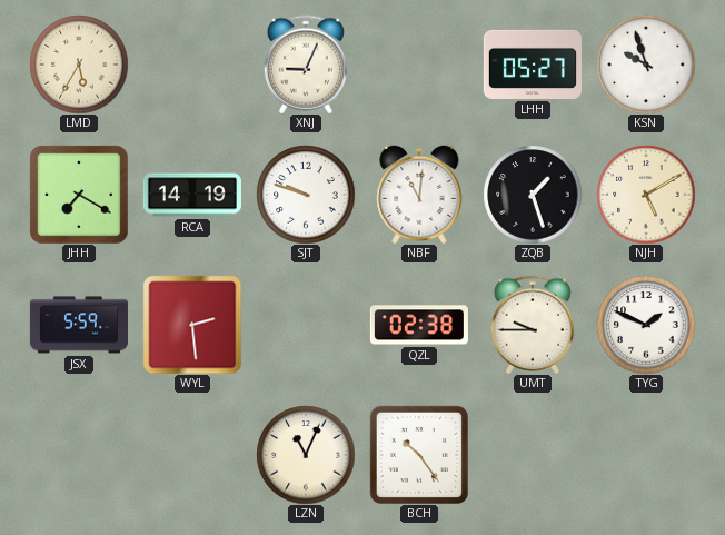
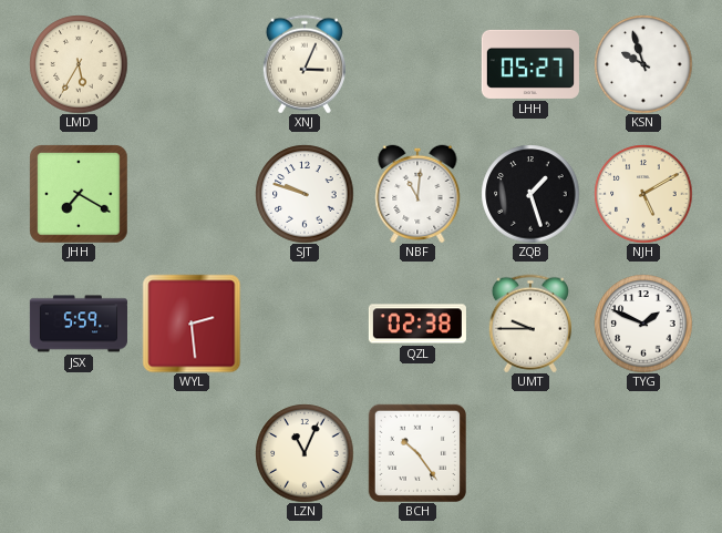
XNJ: 9:04 -> 3:04
RCA: 14:19 -> none
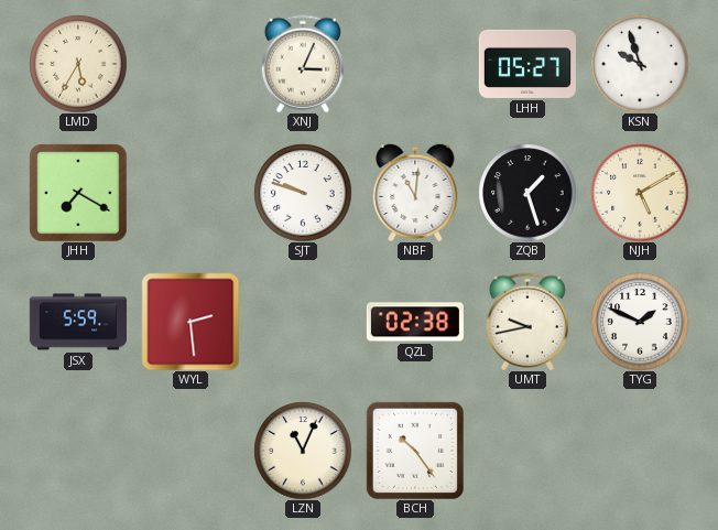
UMT: 9:45 -> 9:43
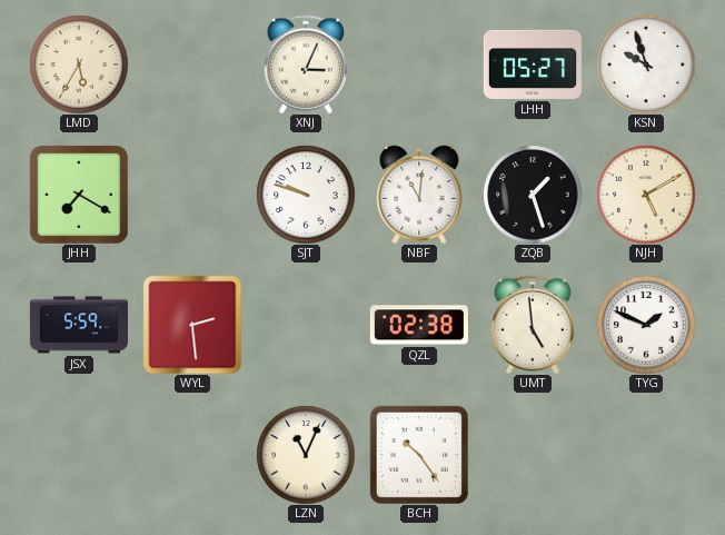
UMT: 9:43 -> 4:59
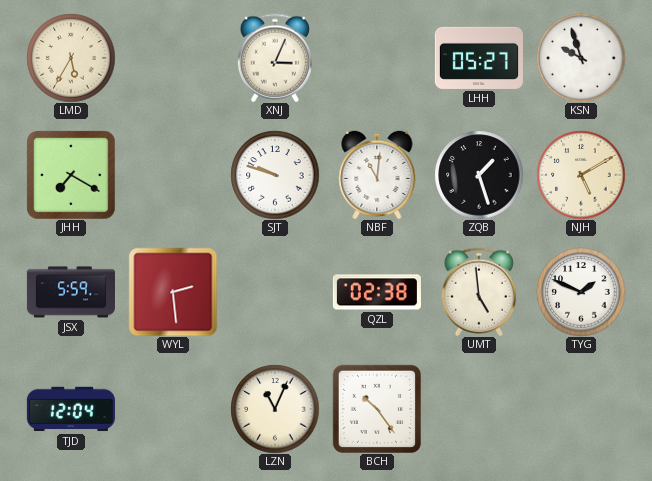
TJD: none -> 12:04
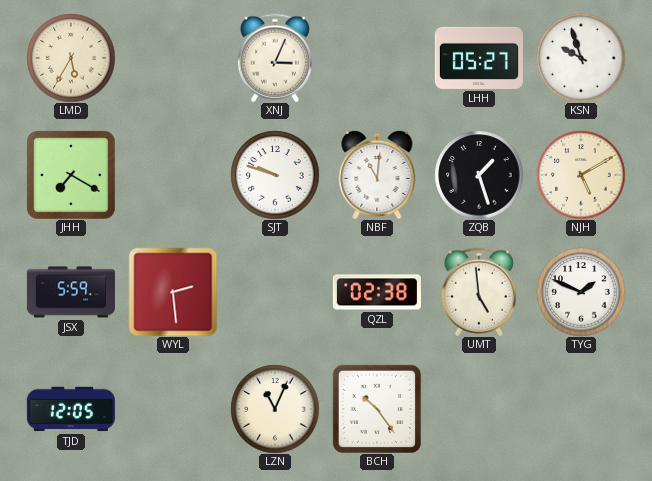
TJD: 12:04 -> 12:05
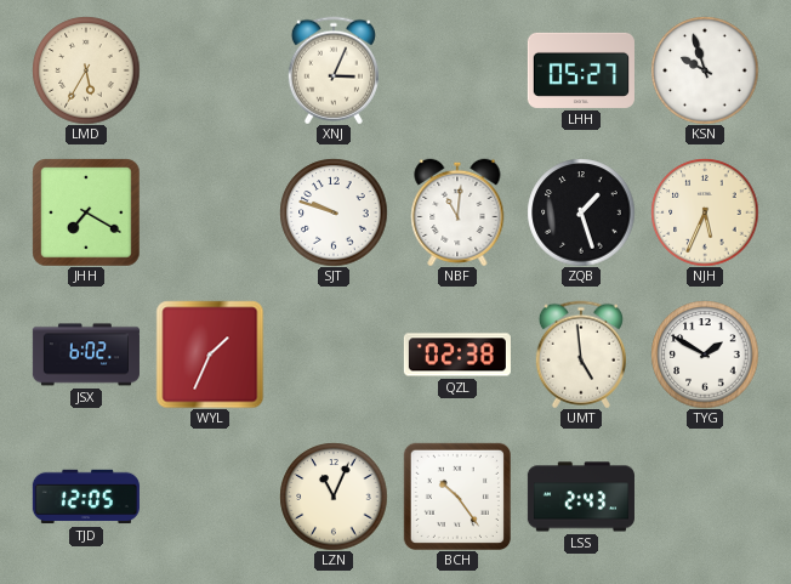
NJH: 5:10 -> 5:34
JSX: 5:59 -> 6:02
WYL: 2:29 -> 1:34
TYG: 1:49 -> 1:50
LSS: none -> 2:43
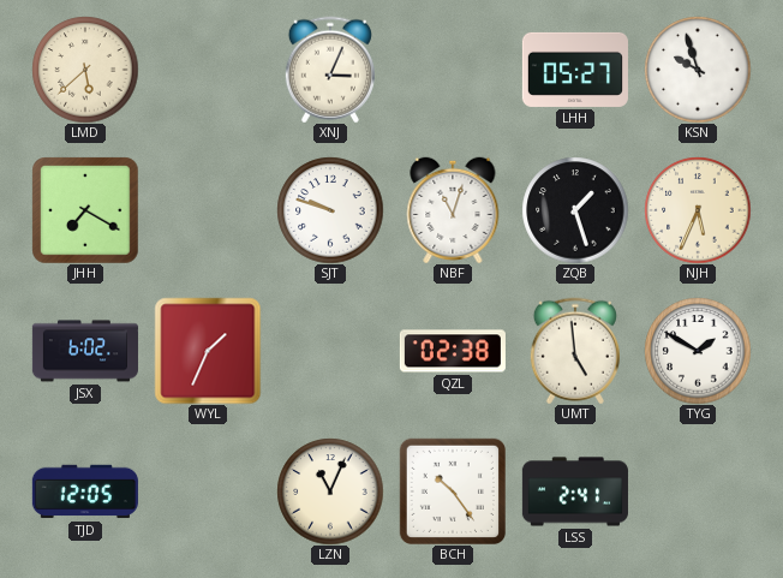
LMD: 5:35 -> 5:38
NBF: 11:01 -> 11:03
LSS: 2:43 -> 2:41
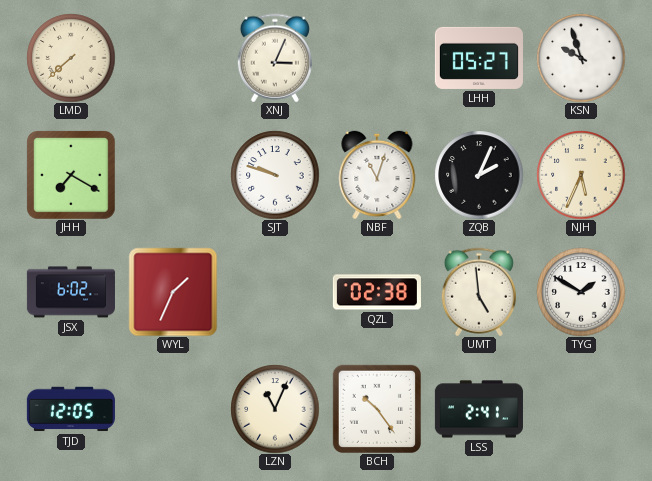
LMD: 5:38 -> 7:38
ZQB: 1:27 -> 2:04
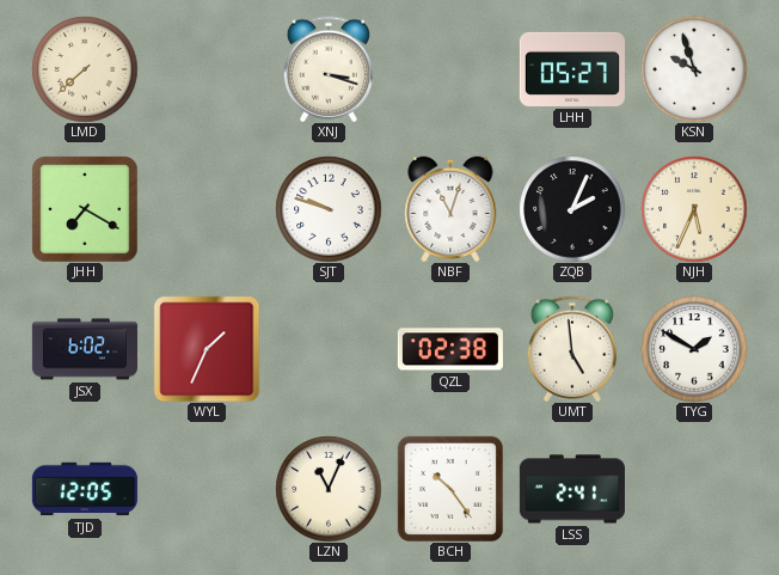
XNJ: 3:04 -> 3:18
